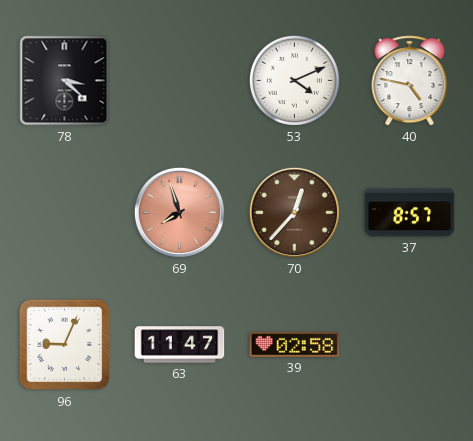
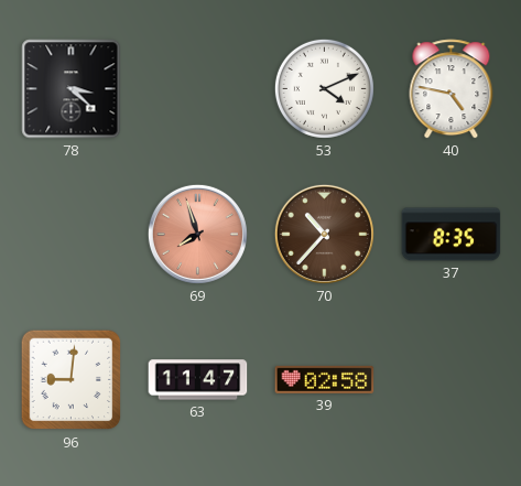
70: 12:37 -> 10:37
37: 8:57 -> 8:35
96: 9:04 -> 9:01
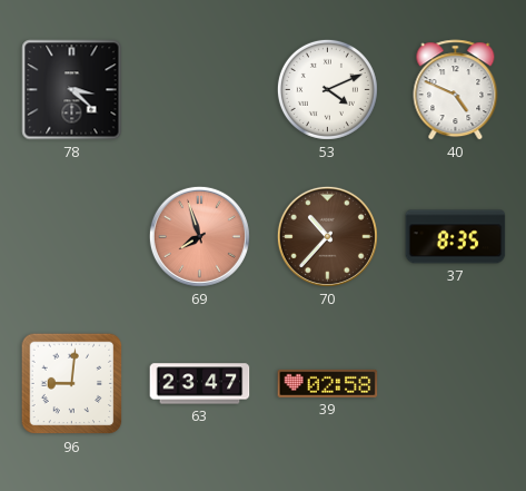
40: 4:47 -> 4:49
63: 11:47 -> 23:47
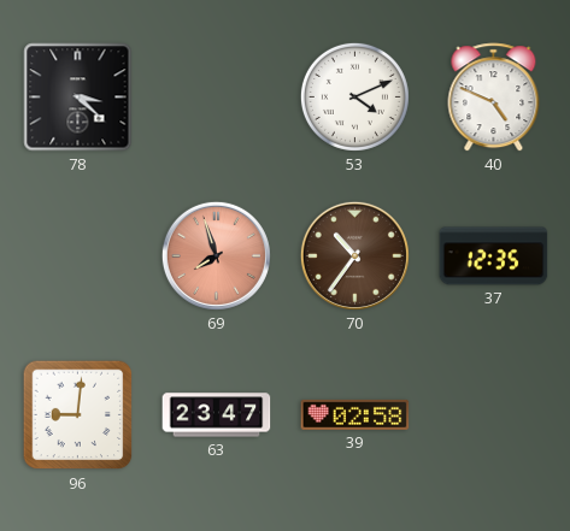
70: 10:37 -> 10:36
37: 8:35 -> 12:35
